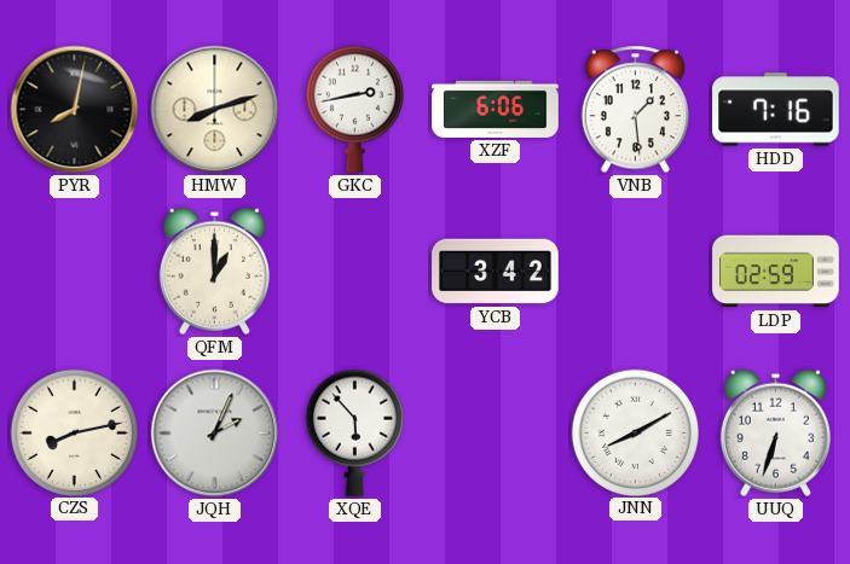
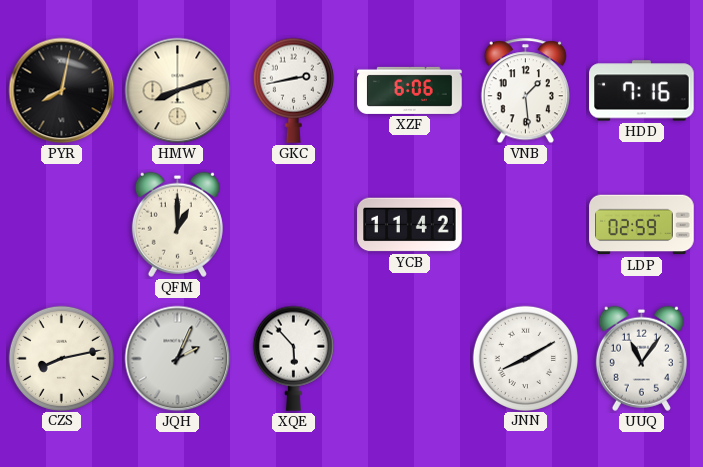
YCB: 3:42 -> 11:42
UUQ: 6:33 -> 11:06
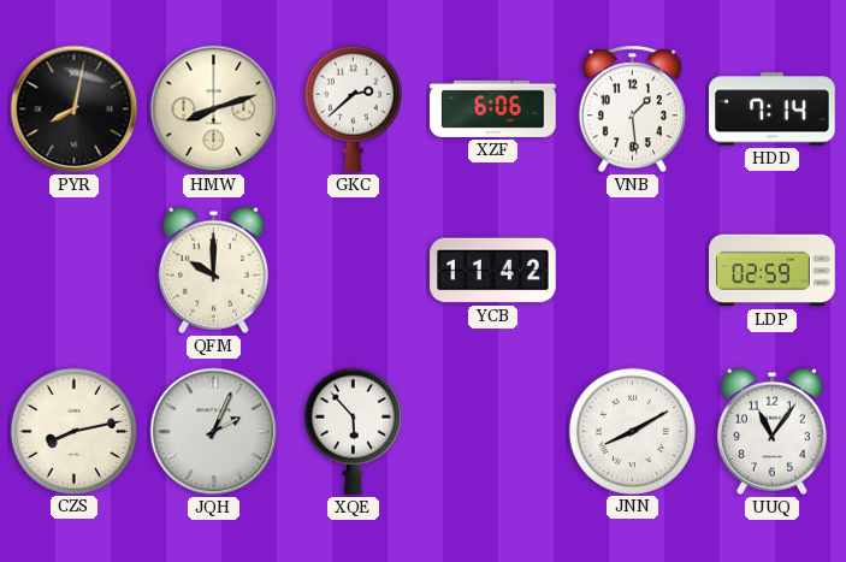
GKC: 2:43 -> 2:38
HDD: 7:16 -> 7:14
QFM: 1:00 -> 10:00
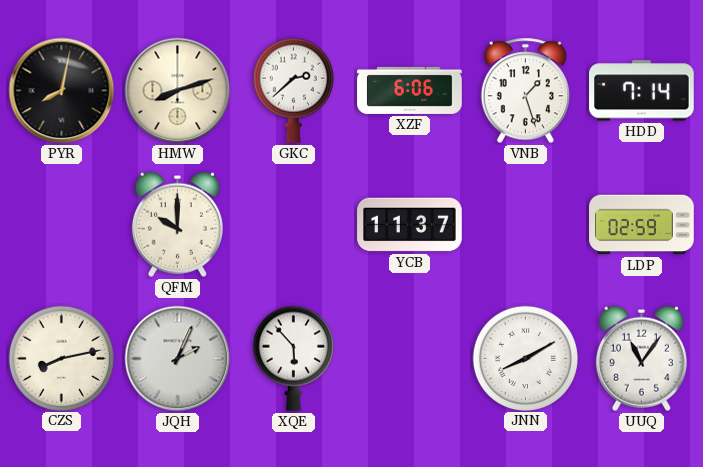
VNB: 1:29 -> 1:27
YCB: 11:42 -> 11:37
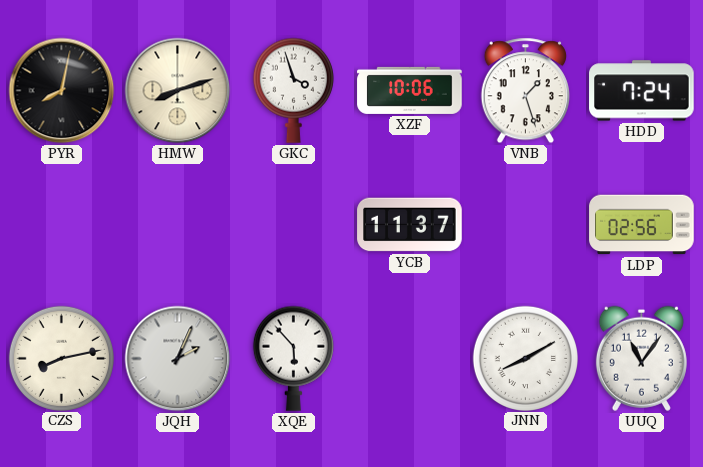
GKC: 2:38 -> 3:57
XZF: 6:06 -> 10:06
HDD: 7:14 -> 7:24
QFM: 10:00 -> none
LDP: 02:59 -> 02:56
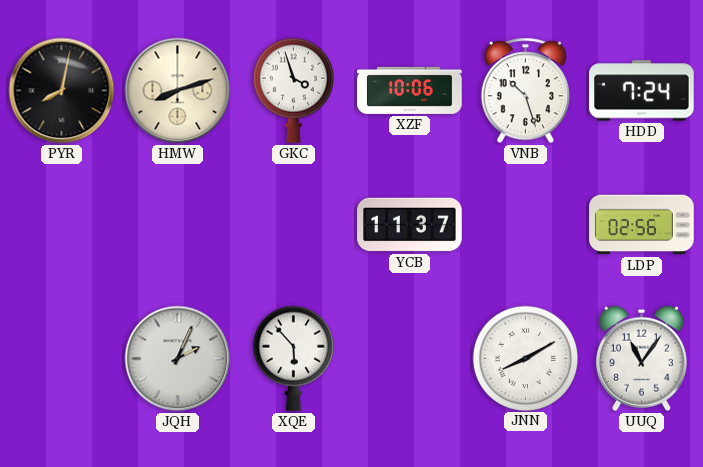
VNB: 1:27 -> 10:27
CZS: 8:13 -> none
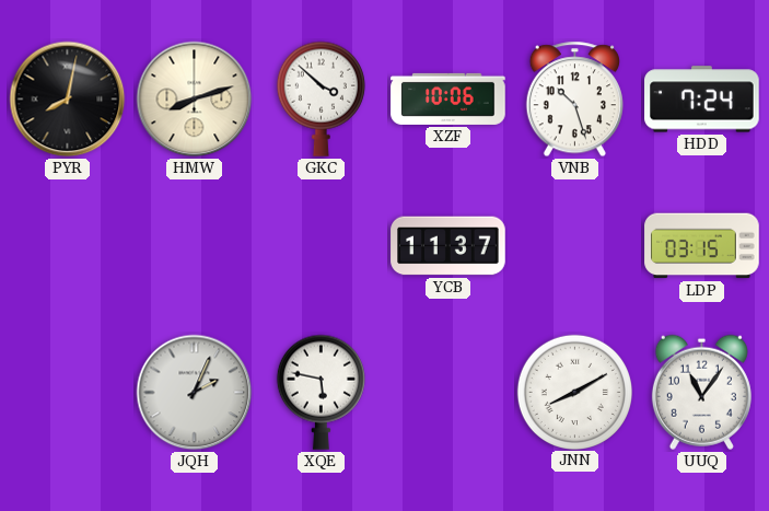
GKC: 3:57 -> 3:52
LDP: 02:56 -> 03:15
XQE: 5:53 -> 5:47
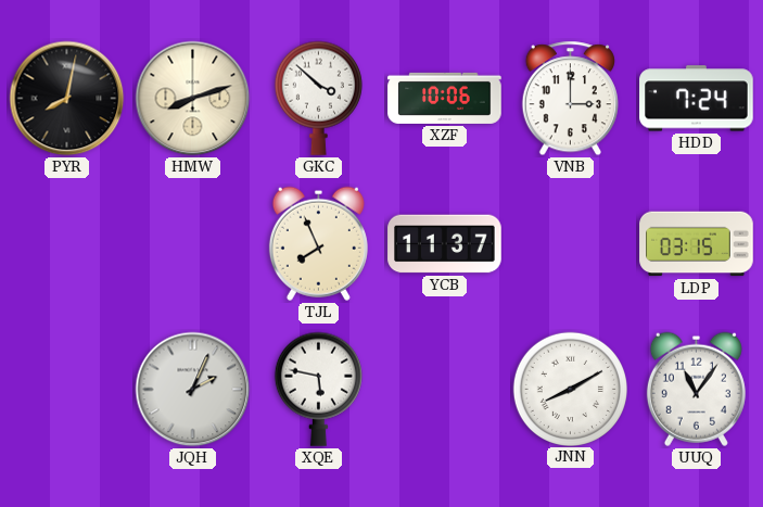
VNB: 10:27 -> 3:00
TJL: none -> 7:56
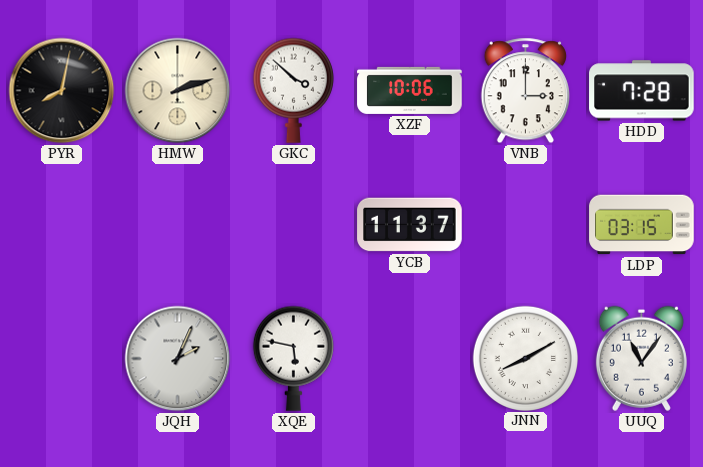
HMW: 8:12 -> 2:12
HDD: 7:24 -> 7:28
TJL: 7:56 -> none
